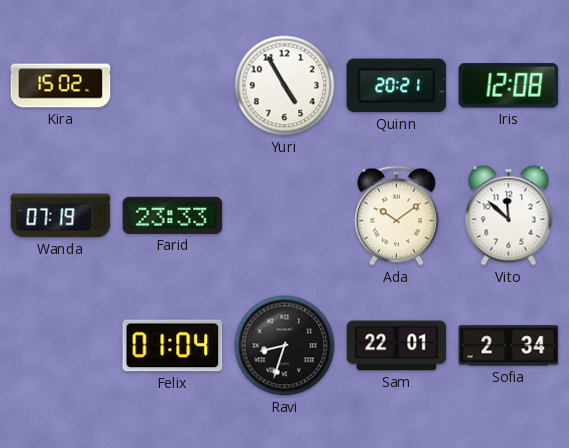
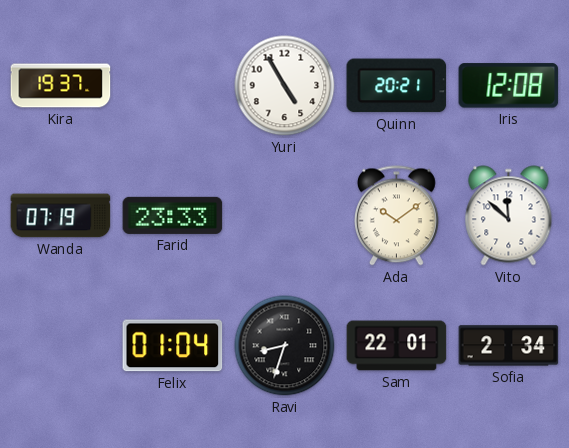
Kira: 15:02 -> 19:37
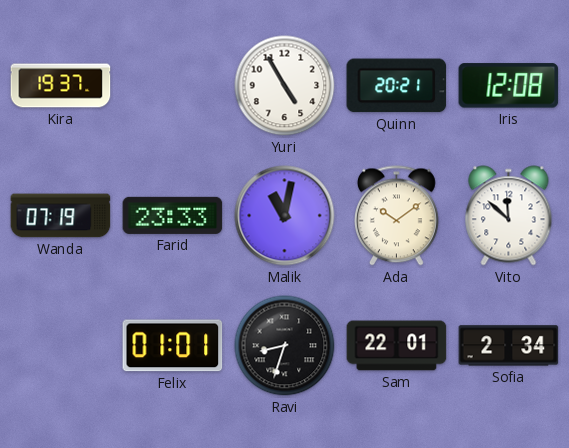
Malik: none -> 11:02
Felix: 01:04 -> 01:01
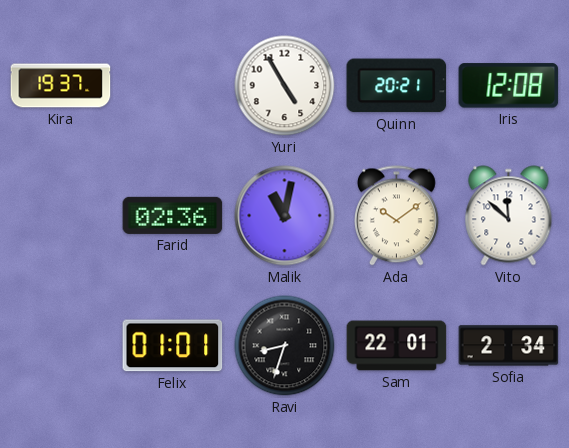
Wanda: 07:19 -> none
Farid: 23:33 -> 02:36
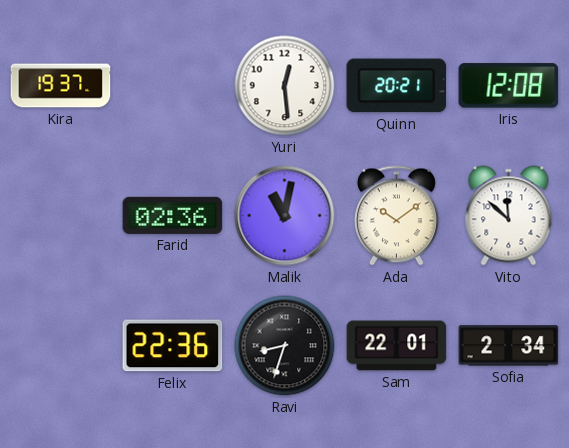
Yuri: 4:55 -> 12:29
Felix: 01:01 -> 22:36
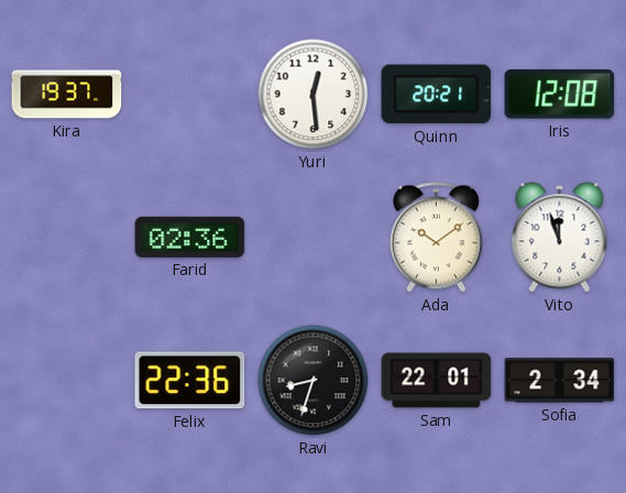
Malik: 11:02 -> none
Vito: 11:52 -> 11:57
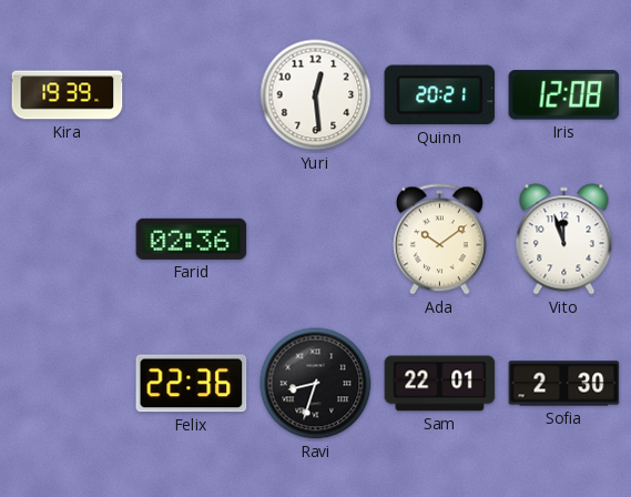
Kira: 19:37 -> 19:39
Sofia: 2:34 -> 2:30
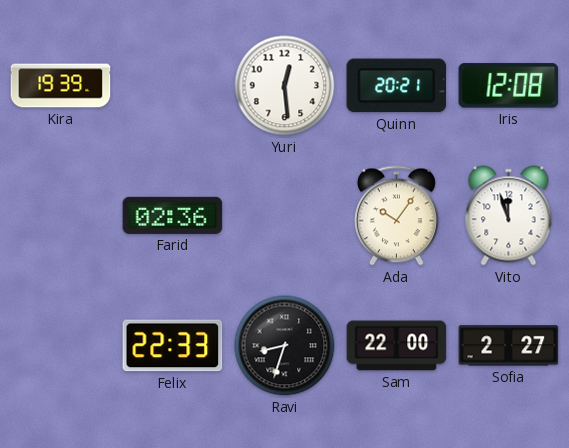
Ada: 10:09 -> 10:06
Felix: 22:36 -> 22:33
Sam: 22:01 -> 22:00
Sofia: 2:30 -> 2:27
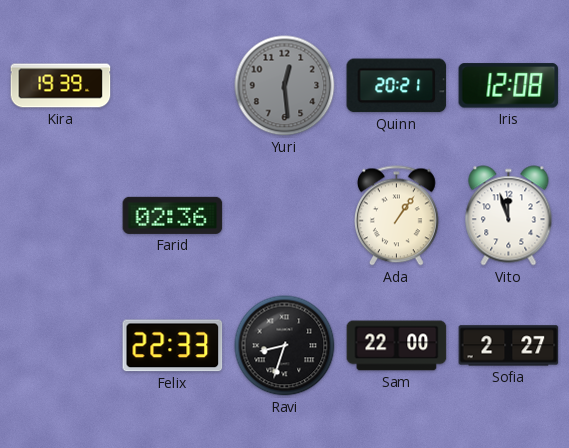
Yuri dial: white -> grey
Ada: 10:06 -> 1:06
